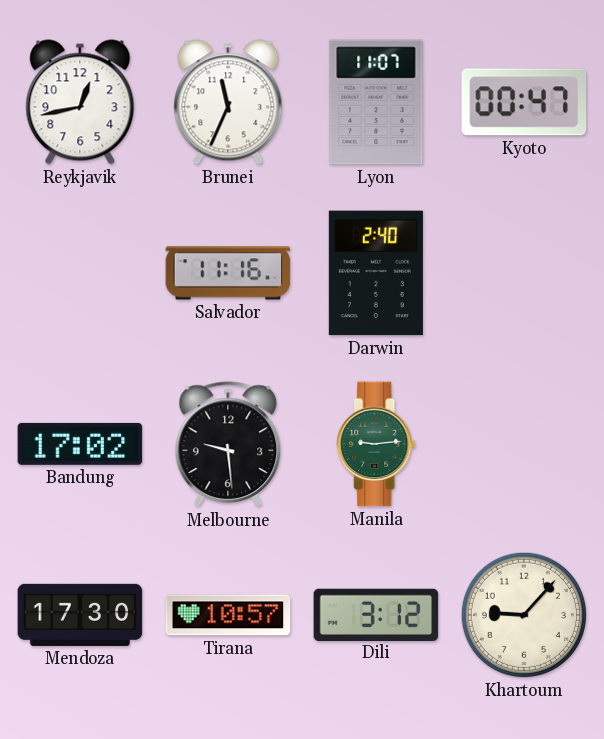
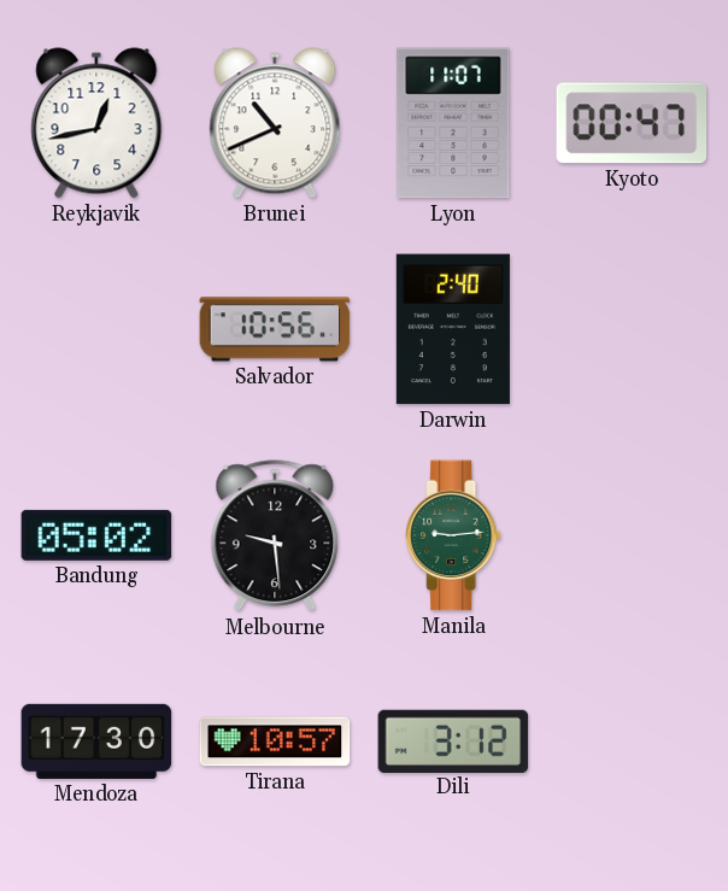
Brunei: 11:34 -> 10:41
Salvador: 11:16 -> 10:56
Bandung: 17:02 -> 05:02
Khartoum: 9:07 -> none
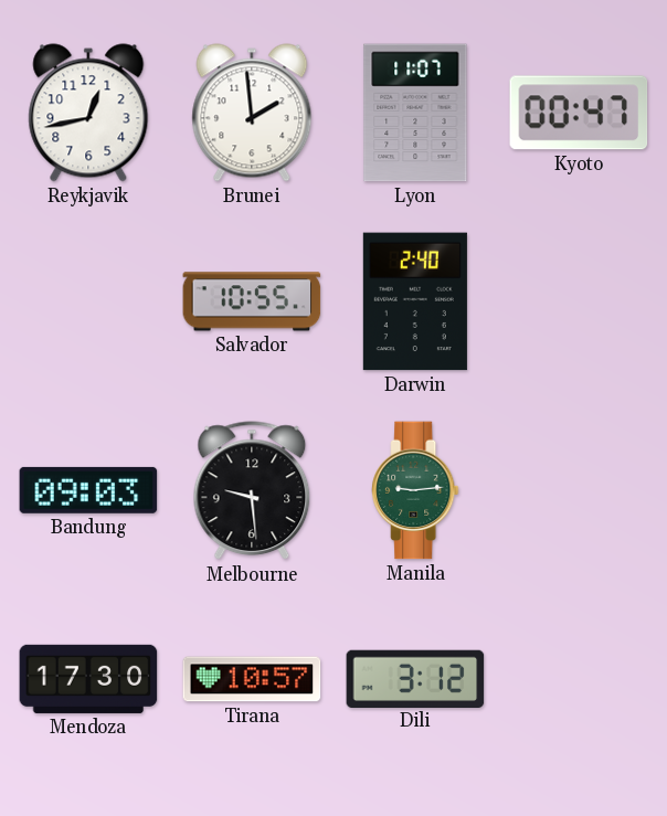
Brunei: 10:41 -> 1:59
Salvador: 10:56 -> 10:55
Bandung: 05:02 -> 09:03
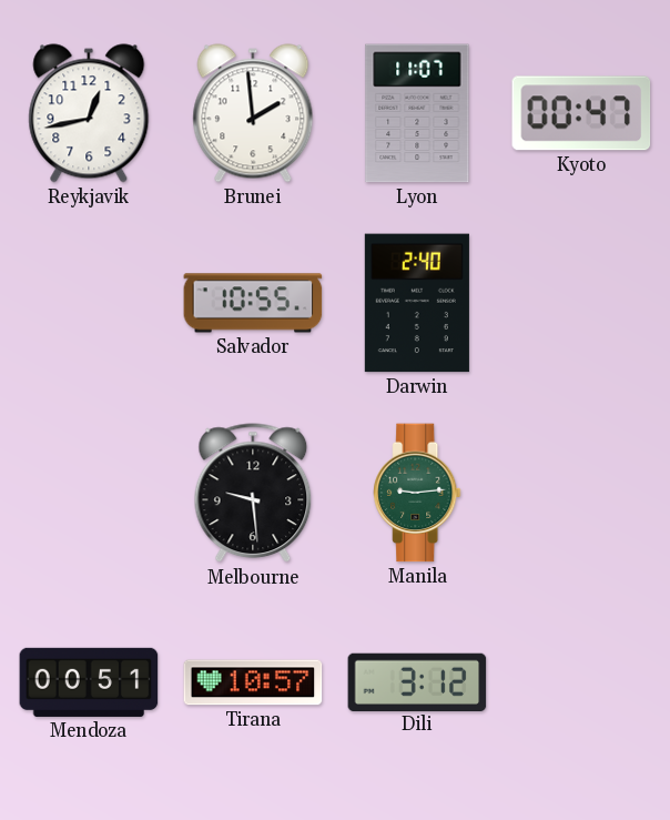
Bandung: 09:03 -> none
Mendoza: 17:30 -> 00:51
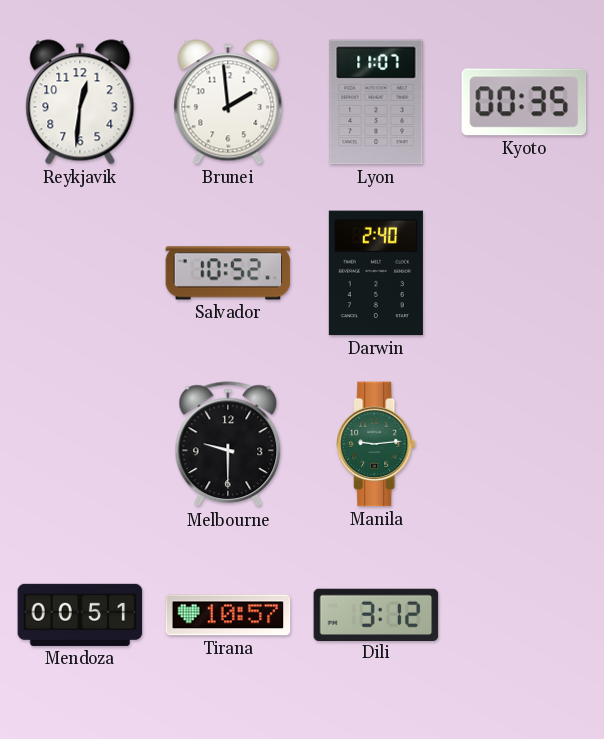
Reykjavik: 12:43 -> 12:31
Kyoto: 00:47 -> 00:35
Salvador: 10:55 -> 10:52
Melbourne: 9:29 -> 9:30
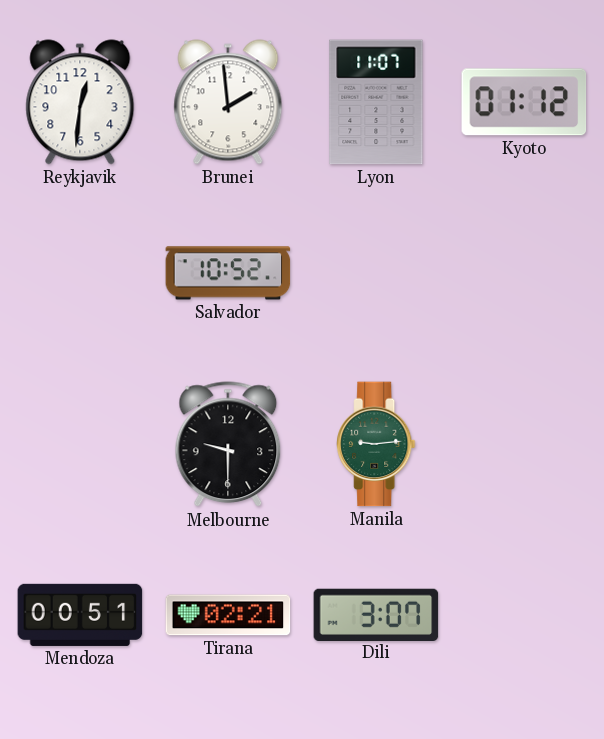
Kyoto: 00:35 -> 01:12
Darwin: 2:40 -> none
Tirana: 10:57 -> 02:21
Dili: 3:12 -> 3:07
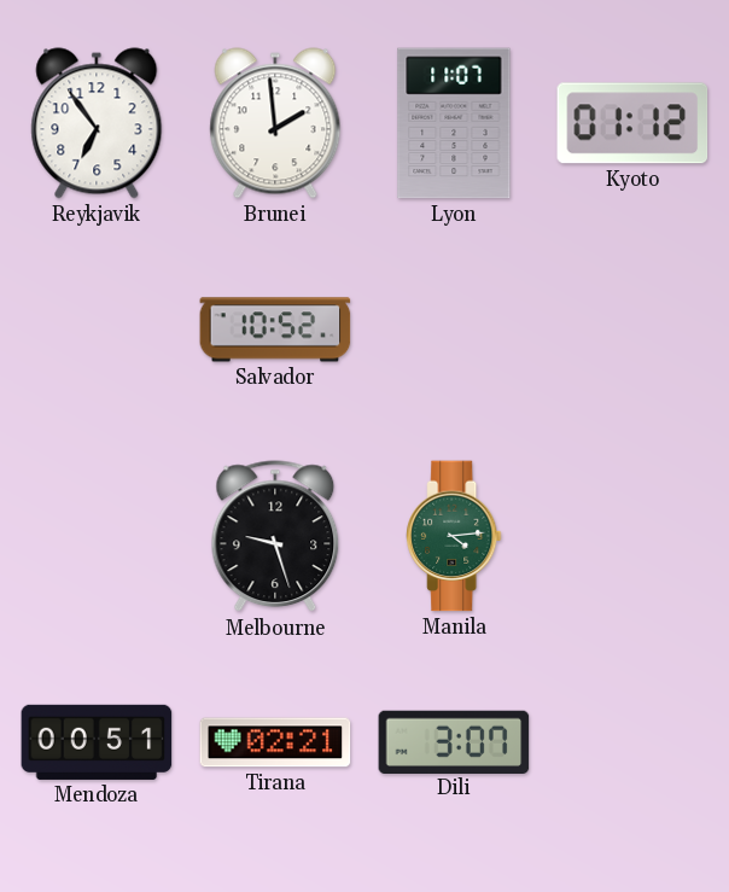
Reykjavik: 12:31 -> 6:54
Melbourne: 9:30 -> 9:27
Manila: 9:14 -> 4:14
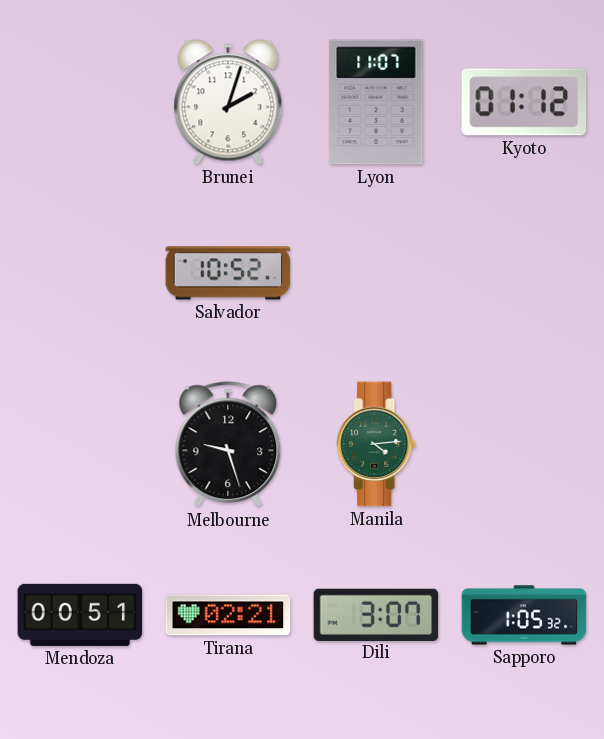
Reykjavik: 6:54 -> none
Brunei: 1:59 -> 2:03
Sapporo: none -> 1:05
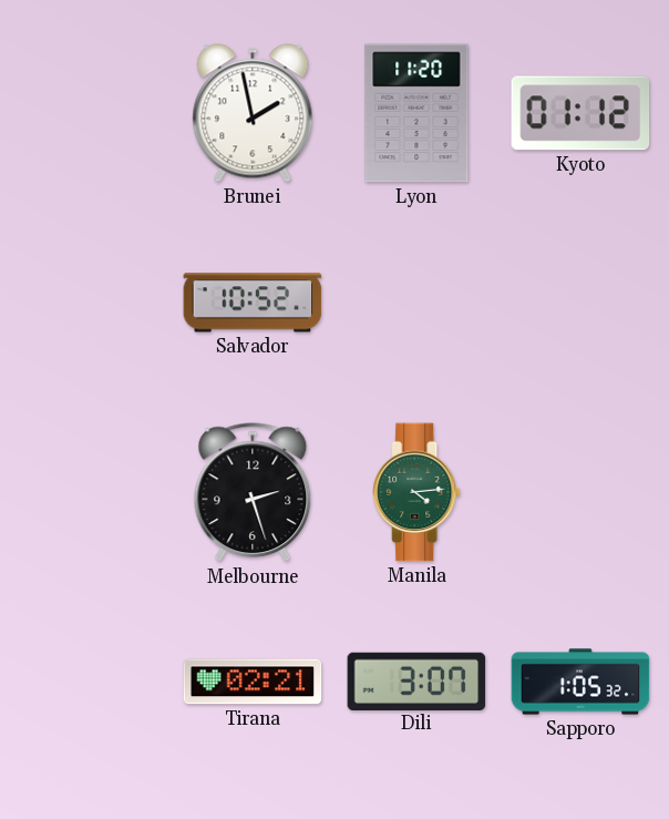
Brunei: 2:03 -> 1:58
Lyon: 11:07 -> 11:20
Melbourne: 9:27 -> 2:27
Mendoza: 00:51 -> none
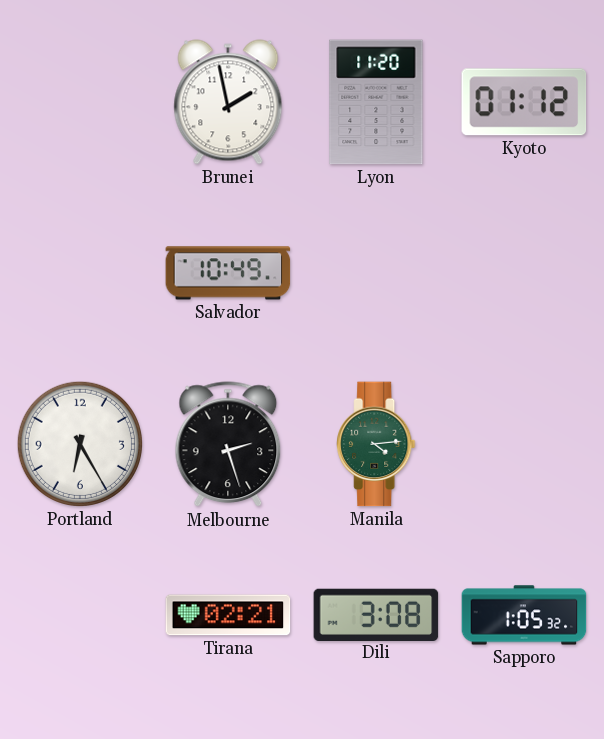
Salvador: 10:52 -> 10:49
Portland: none -> 6:25
Dili: 3:07 -> 3:08
